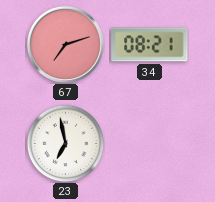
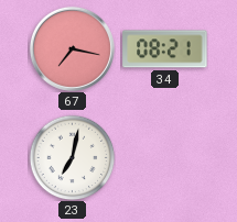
67: 7:12 -> 7:17
23: 6:58 -> 7:02
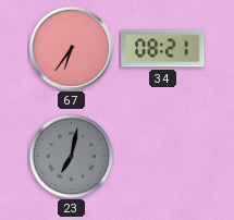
67: 7:17 -> 6:36
23 dial: white -> grey
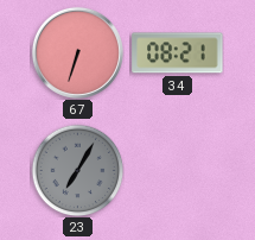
67: 6:36 -> 6:33
23: 7:02 -> 7:05
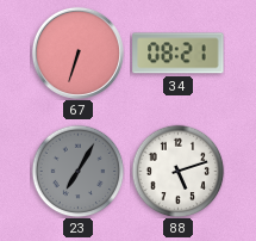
88: none -> 5:12
